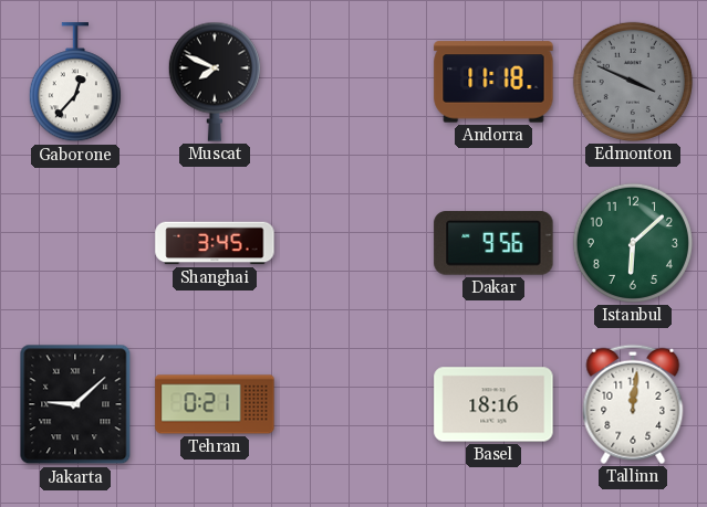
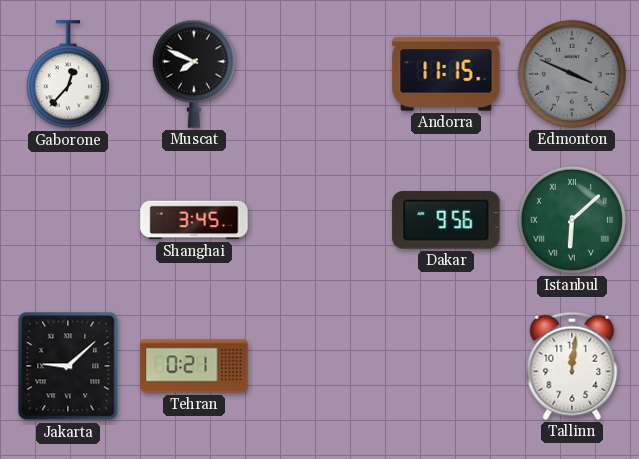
Andorra: 11:18 -> 11:15
Istanbul numerals: Arabic -> Roman
Basel: 18:16 -> none
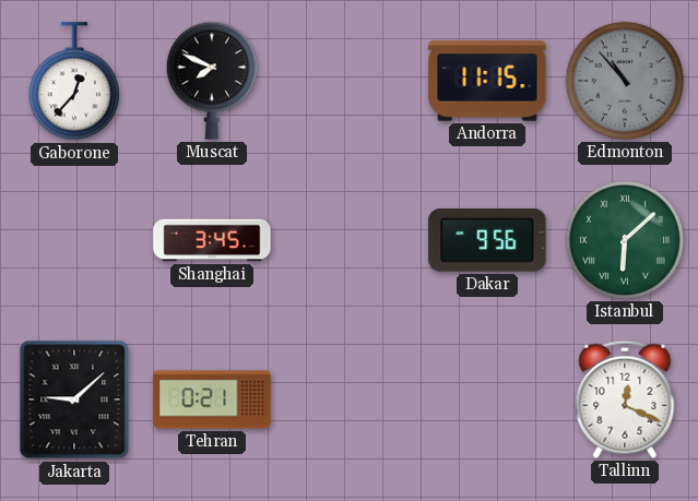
Edmonton: 3:49 -> 10:53
Tallinn: 12:01 -> 12:19
